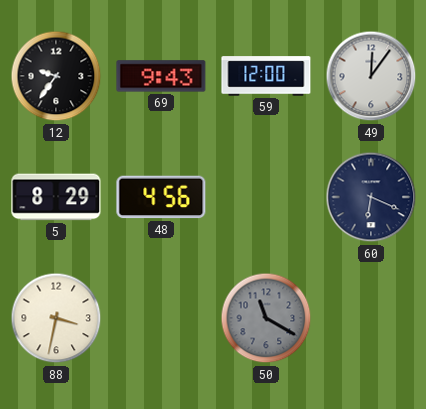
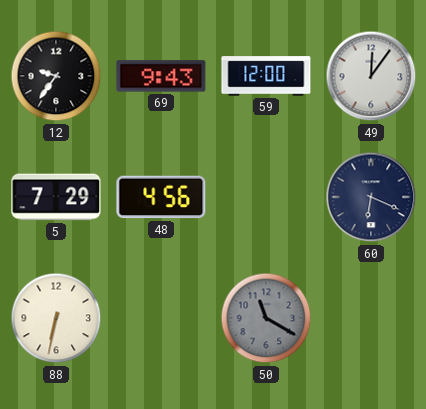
5: 8:29 -> 7:29
88: 3:32 -> 6:32
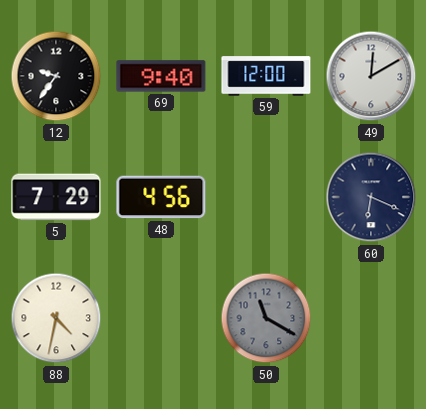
69: 9:43 -> 9:40
49: 12:06 -> 12:10
88: 6:32 -> 4:32
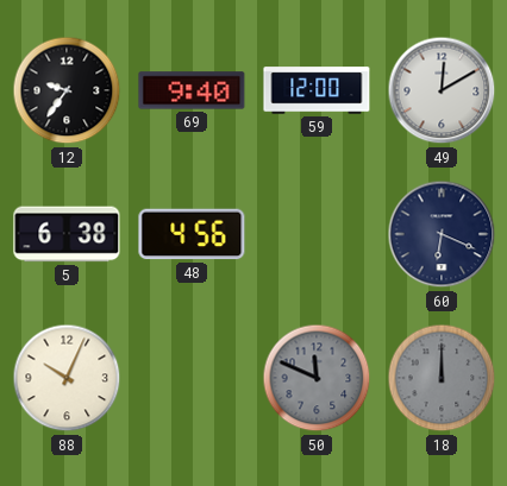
5: 7:29 -> 6:38
88: 4:32 -> 10:04
50: 11:20 -> 11:49
18: none -> 12:00
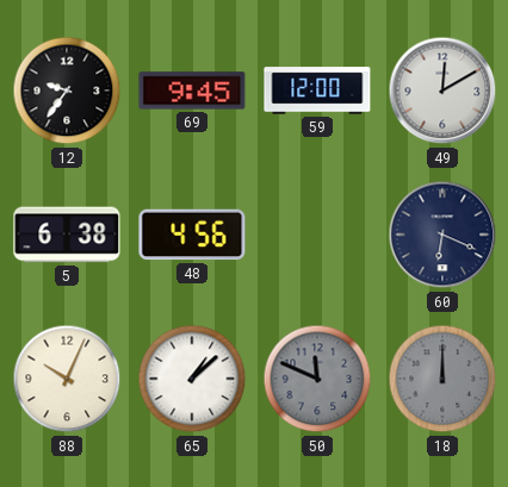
69: 9:40 -> 9:45
65: none -> 1:08
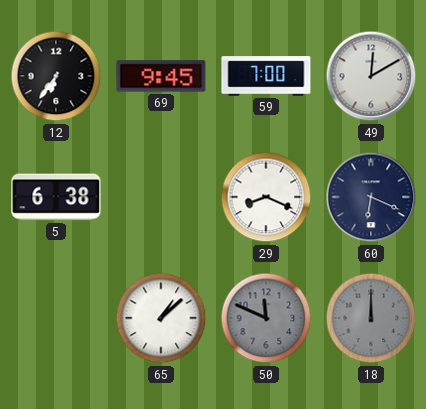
12: 9:36 -> 6:36
59: 12:00 -> 7:00
48: 4:56 -> none
29: none -> 8:19
88: 10:04 -> none
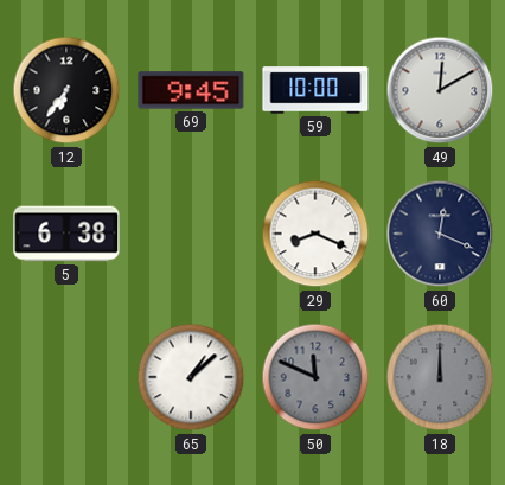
59: 7:00 -> 10:00
60: 6:19 -> 12:19
